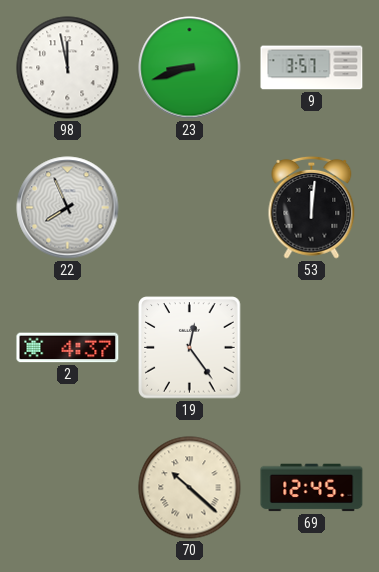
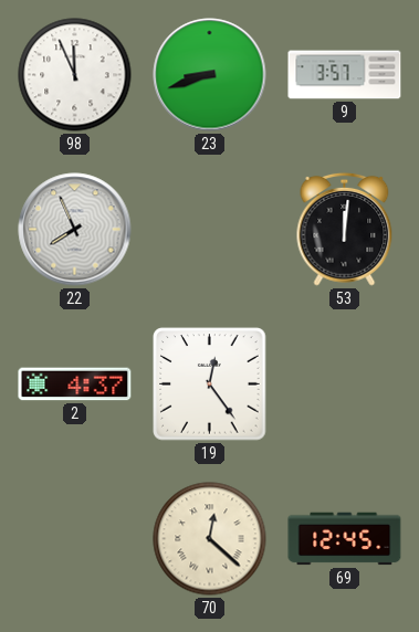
98: 11:58 -> 11:56
70: 10:22 -> 12:22
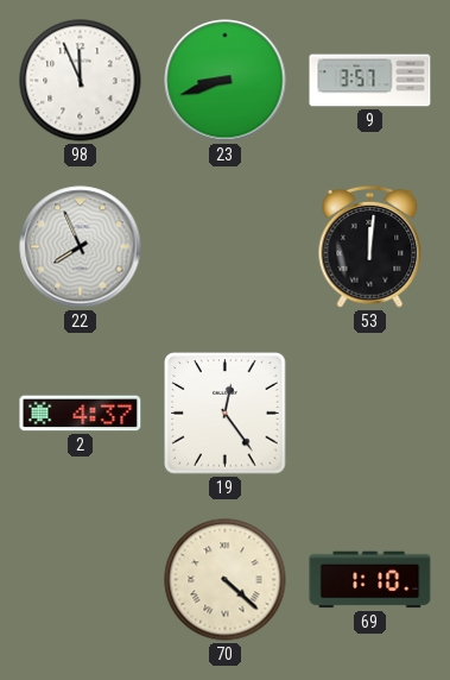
70: 12:22 -> 4:22
69: 12:45 -> 1:10
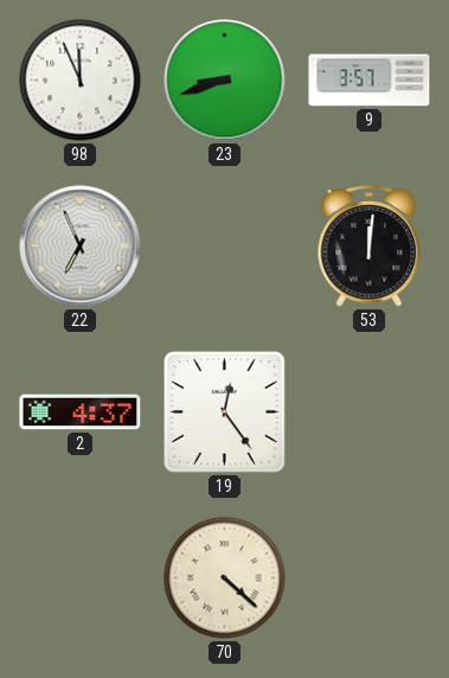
22: 7:56 -> 6:56
69: 1:10 -> none
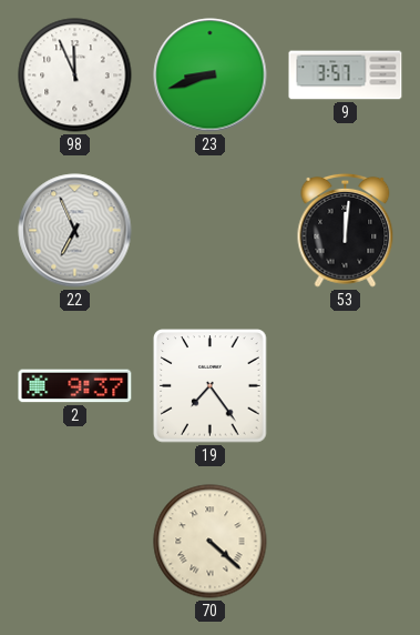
2: 4:37 -> 9:37
19: 12:24 -> 7:24
